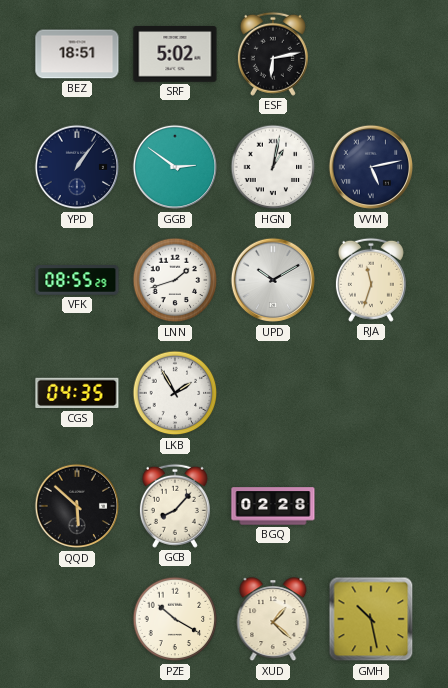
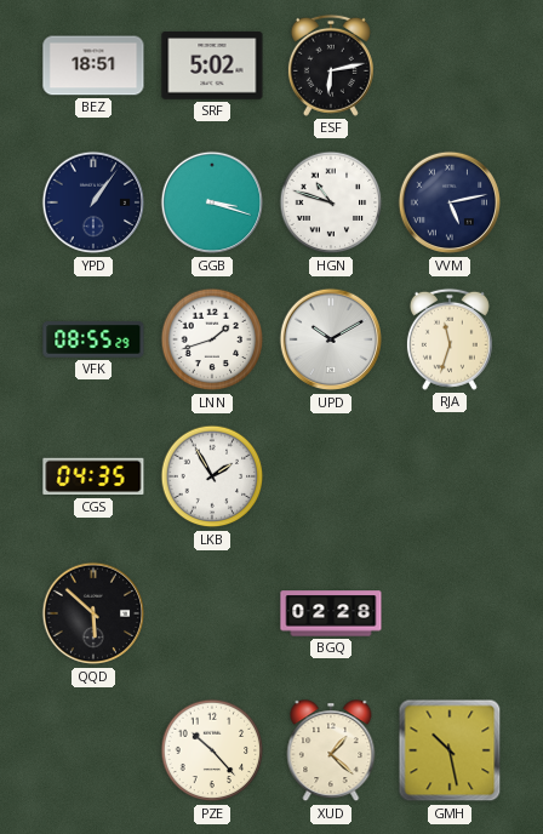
GGB: 2:51 -> 3:18
HGN: 1:02 -> 10:48
GCB: 8:07 -> none
PZE: 10:20 -> 10:23
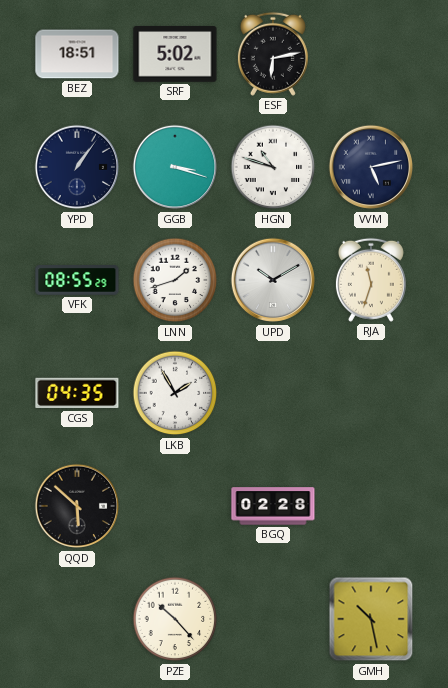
XUD: 1:22 -> none
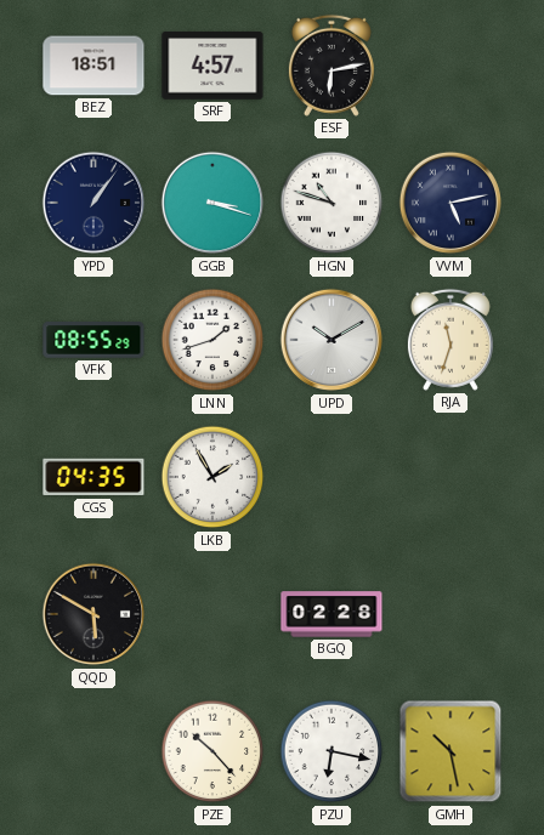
SRF: 5:02 -> 4:57
QQD: 5:52 -> 5:50
PZU: none -> 6:17
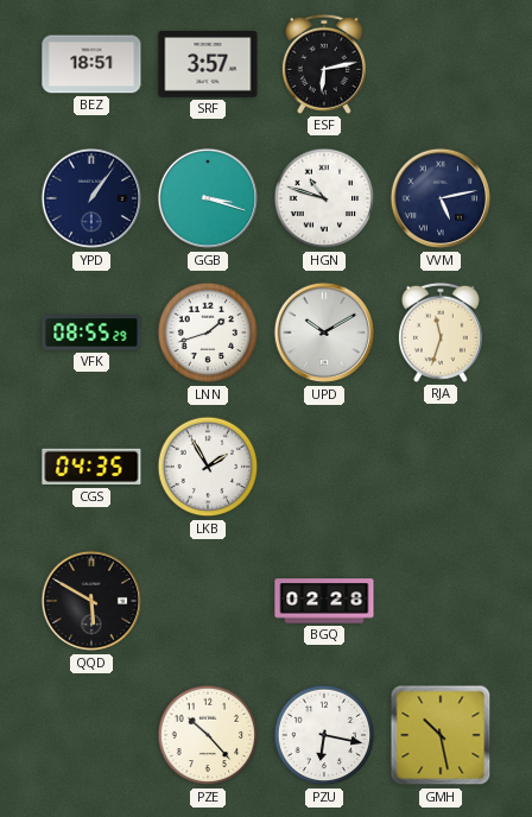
SRF: 4:57 -> 3:57
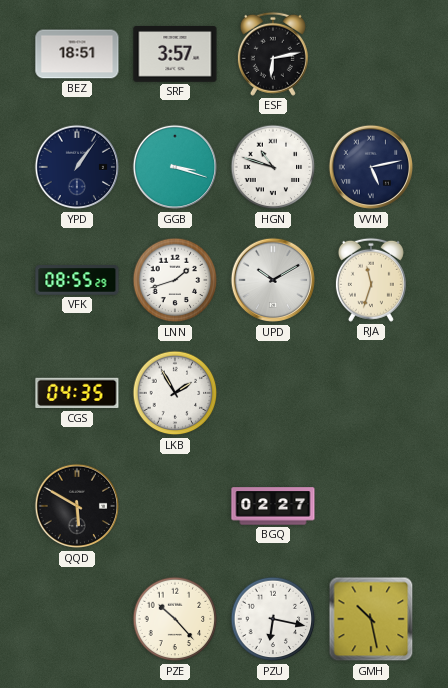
BGQ: 02:28 -> 02:27
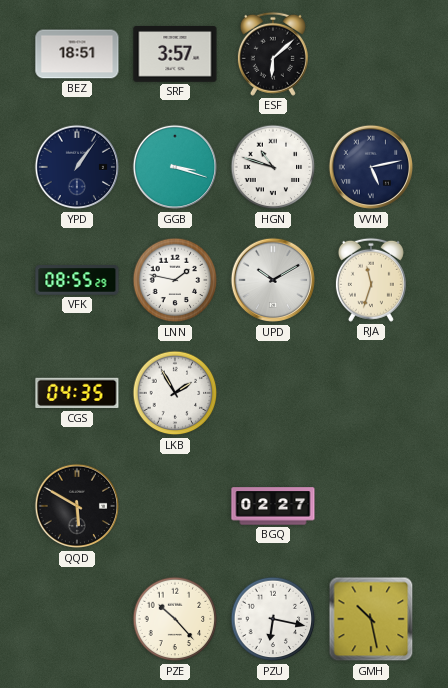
ESF: 6:13 -> 6:08
LNN: 1:42 -> 1:47
